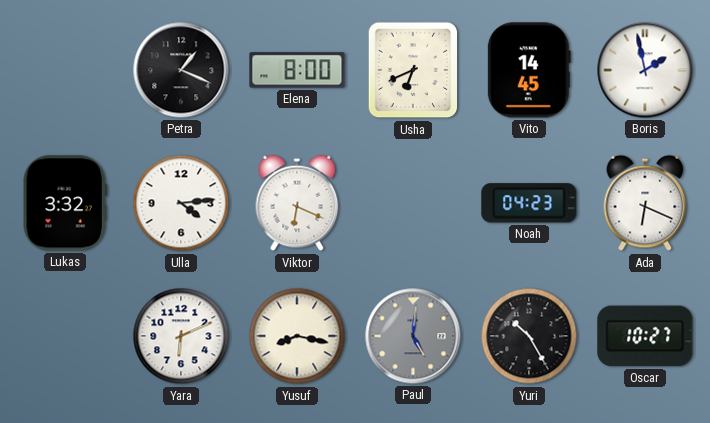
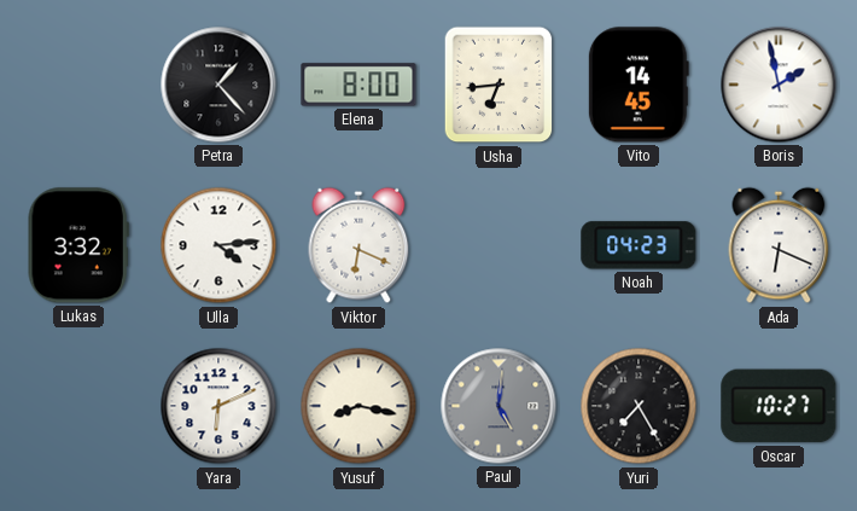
Petra: 1:19 -> 1:23
Usha: 6:41 -> 6:44
Yuri: 10:25 -> 7:25
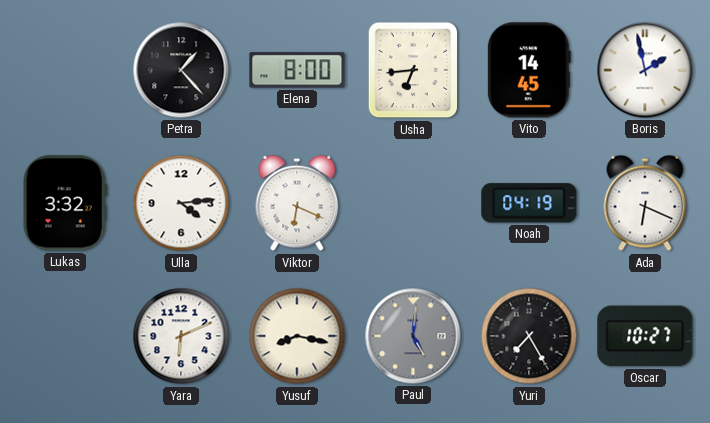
Noah: 04:23 -> 04:19
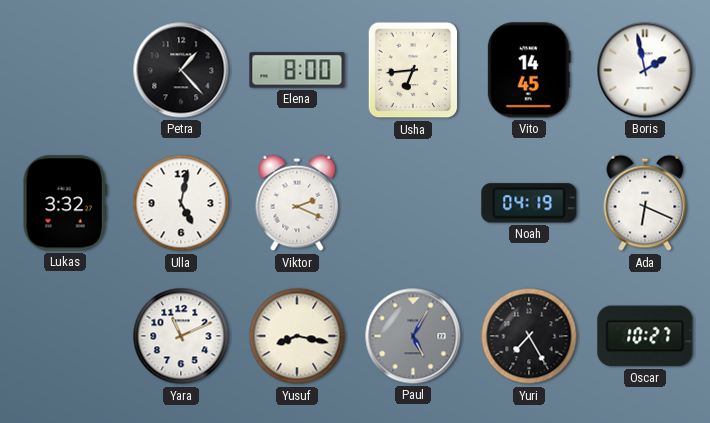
Ulla: 4:14 -> 5:02
Viktor: 6:19 -> 2:19
Yara: 6:11 -> 11:11
Paul: 5:01 -> 5:05
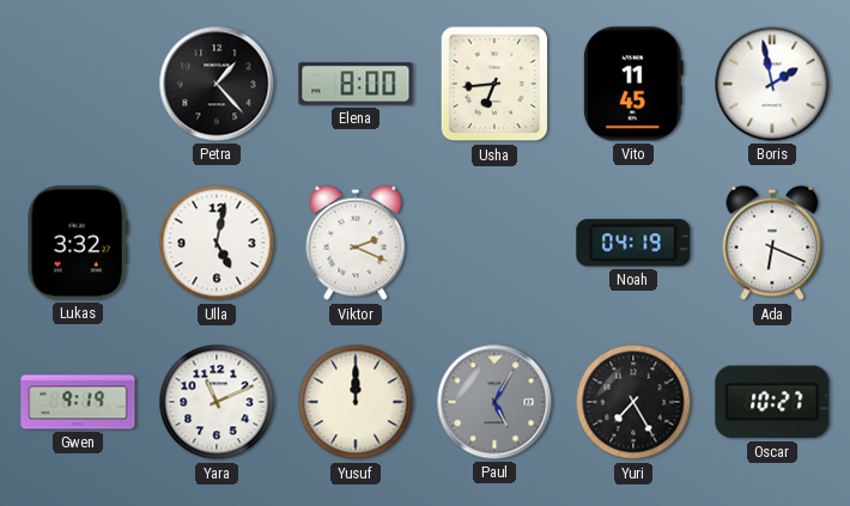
Vito: 14:45 -> 11:45
Gwen: none -> 9:19
Yusuf: 8:17 -> 12:00
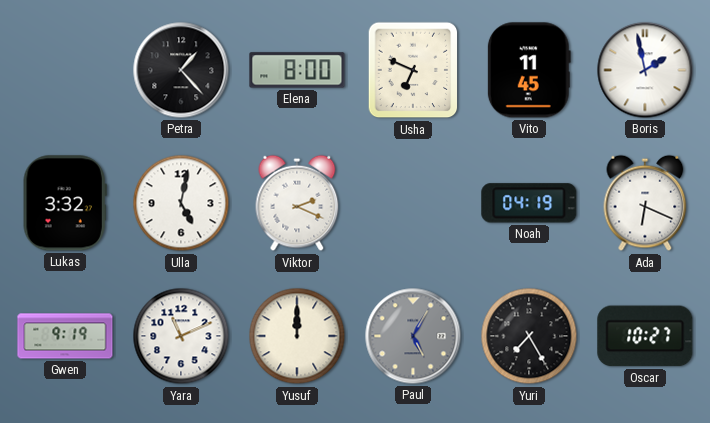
Usha: 6:44 -> 6:49
